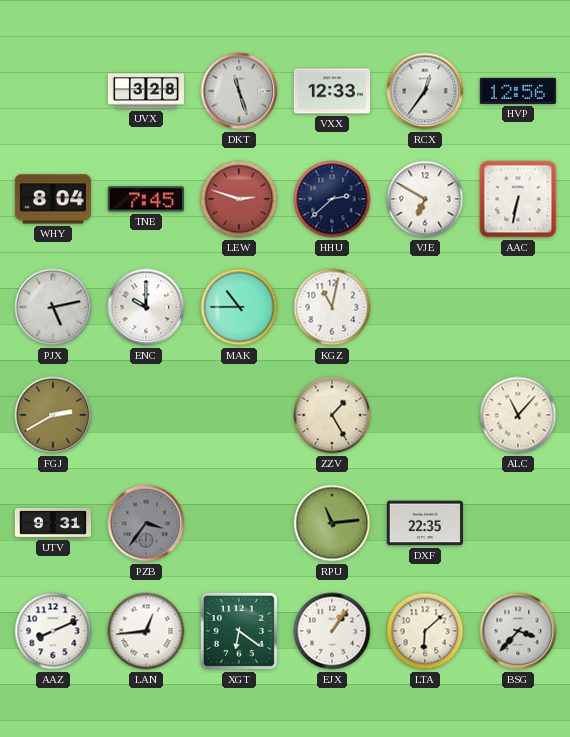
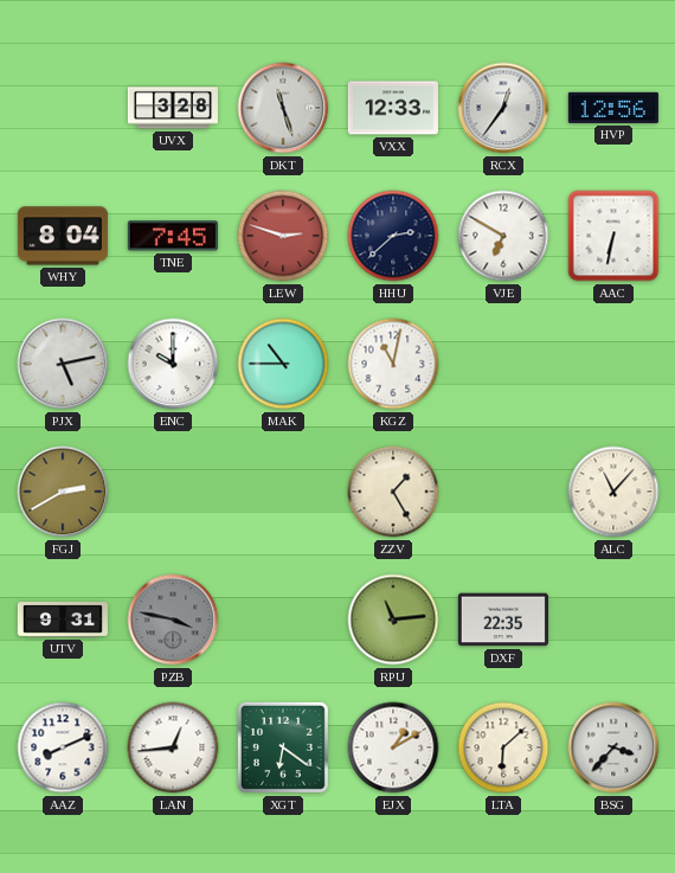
PZB: 3:36 -> 3:47
EJX: 1:06 -> 1:10
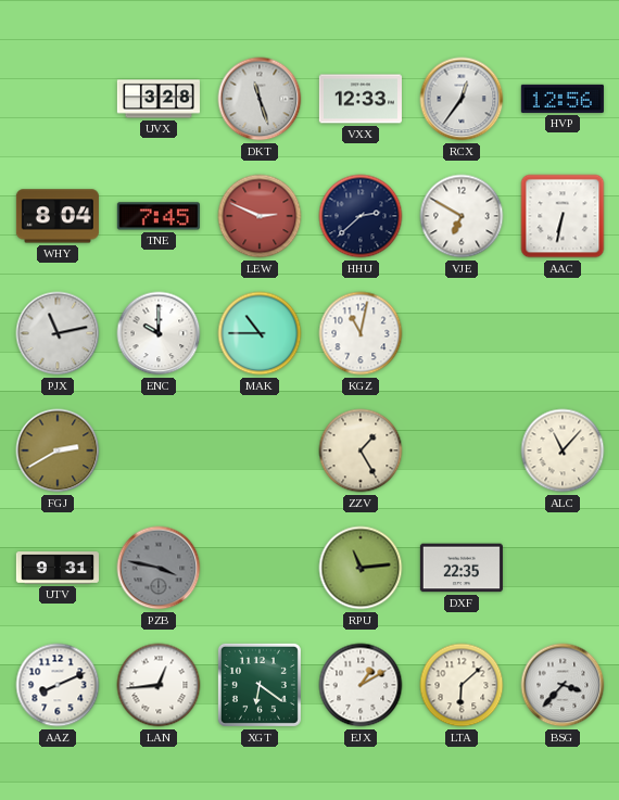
LEW: 2:48 -> 2:49
PJX: 5:13 -> 11:13
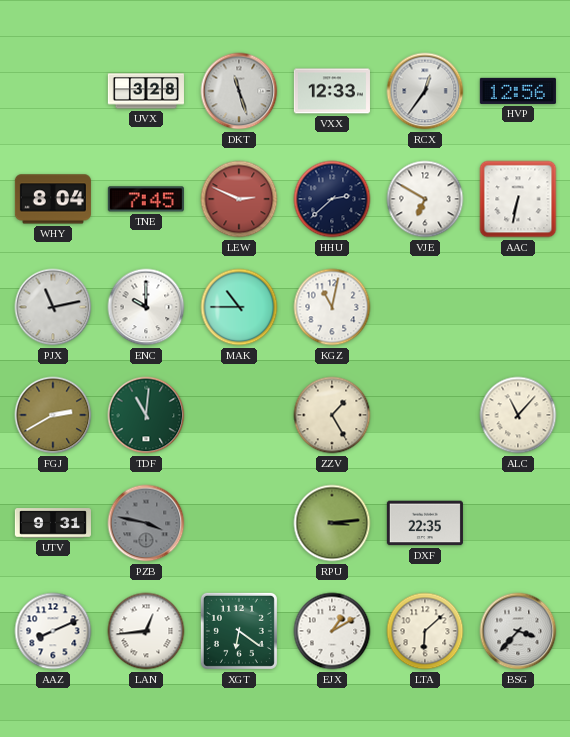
TDF: none -> 11:01
RPU: 11:14 -> 3:14
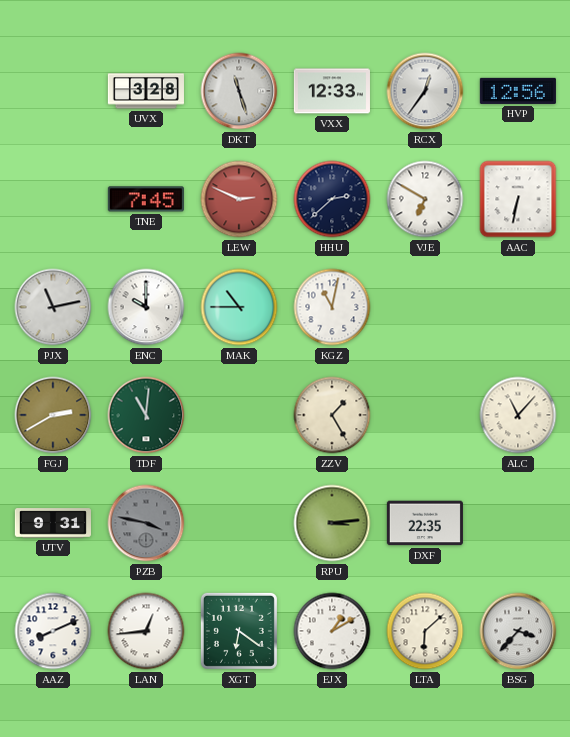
WHY: 8:04 -> none
